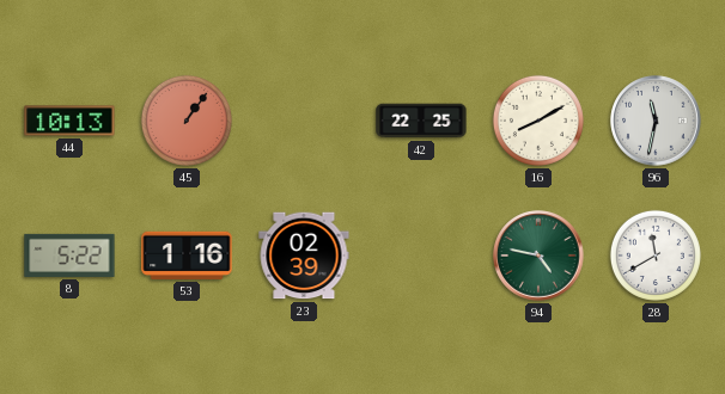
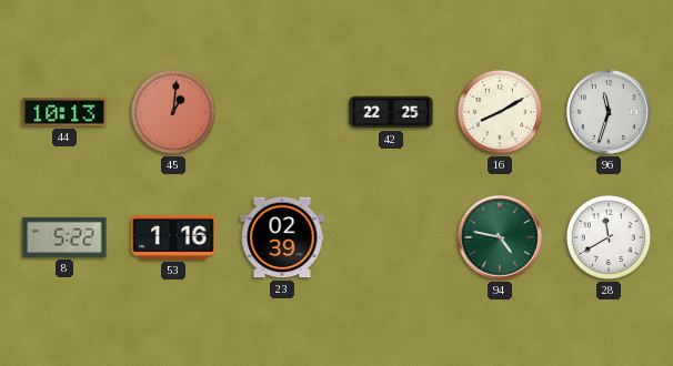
45: 1:06 -> 1:01
96: 11:32 -> 11:33
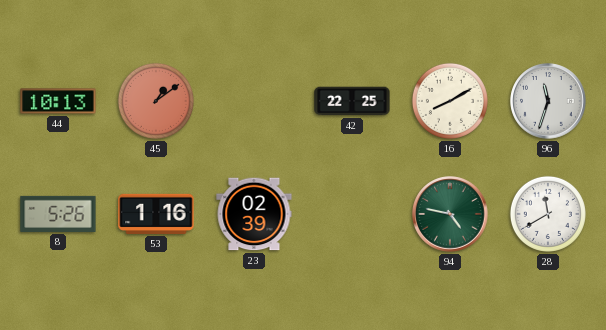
45: 1:01 -> 1:09
8: 5:22 -> 5:26
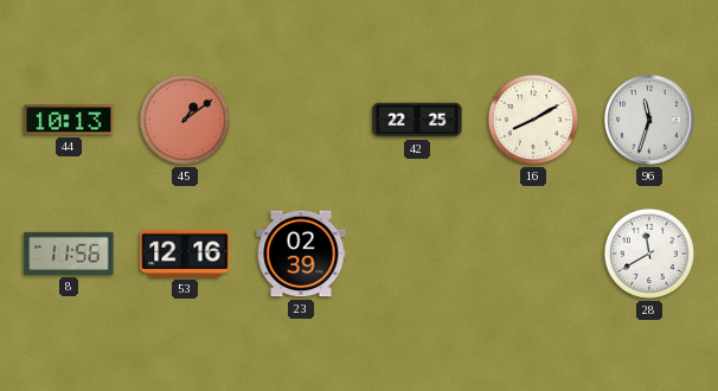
8: 5:26 -> 11:56
53: 1:16 -> 12:16
94: 4:47 -> none
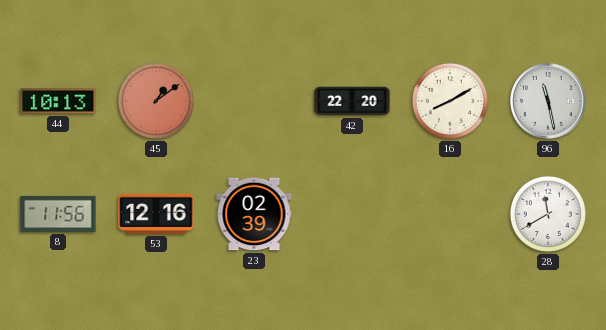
42: 22:25 -> 22:20
96: 11:33 -> 11:28
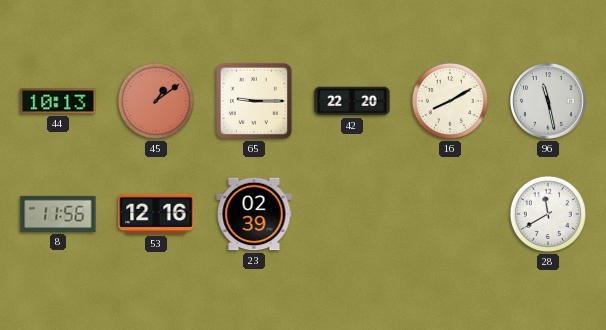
65: none -> 9:15
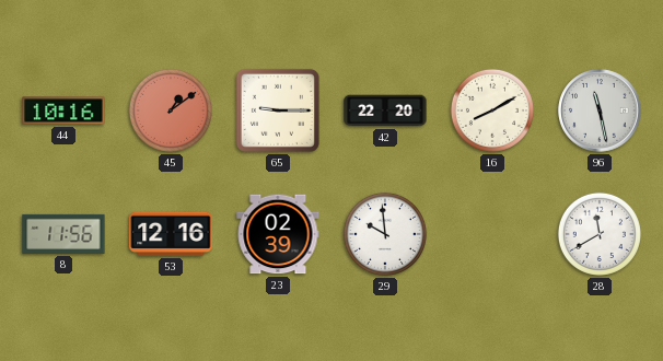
44: 10:13 -> 10:16
29: none -> 9:59
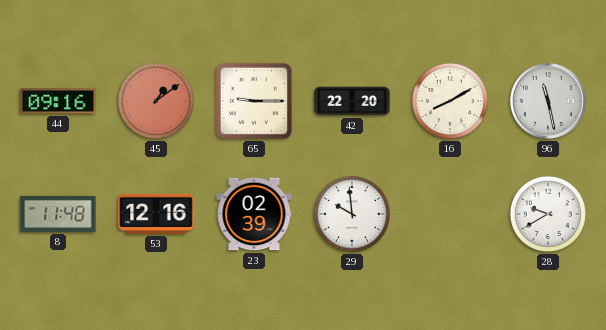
44: 10:16 -> 09:16
8: 11:56 -> 11:48
28: 11:40 -> 9:40
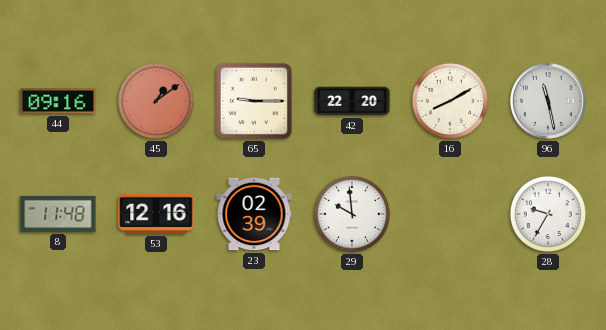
28: 9:40 -> 9:35
